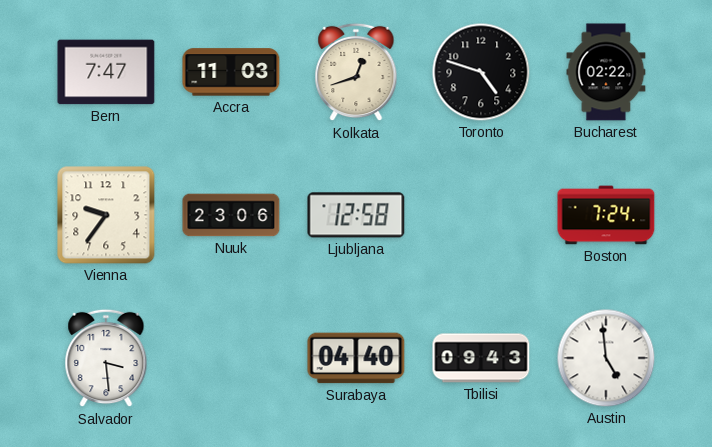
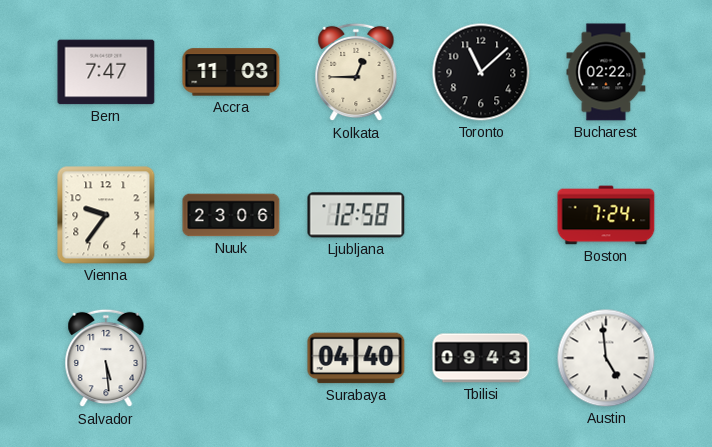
Kolkata: 12:42 -> 12:45
Toronto: 4:48 -> 11:08
Salvador: 3:29 -> 5:29
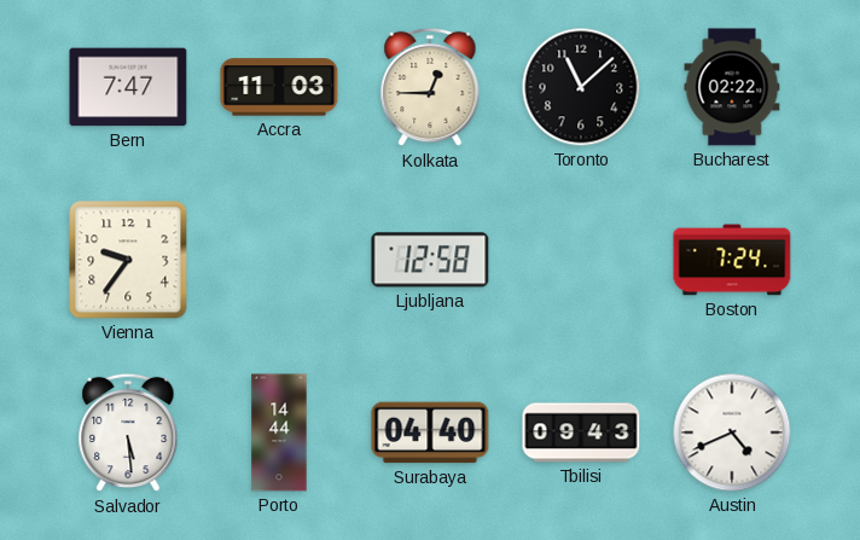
Nuuk: 23:06 -> none
Porto: none -> 14:44
Austin: 4:59 -> 4:41
